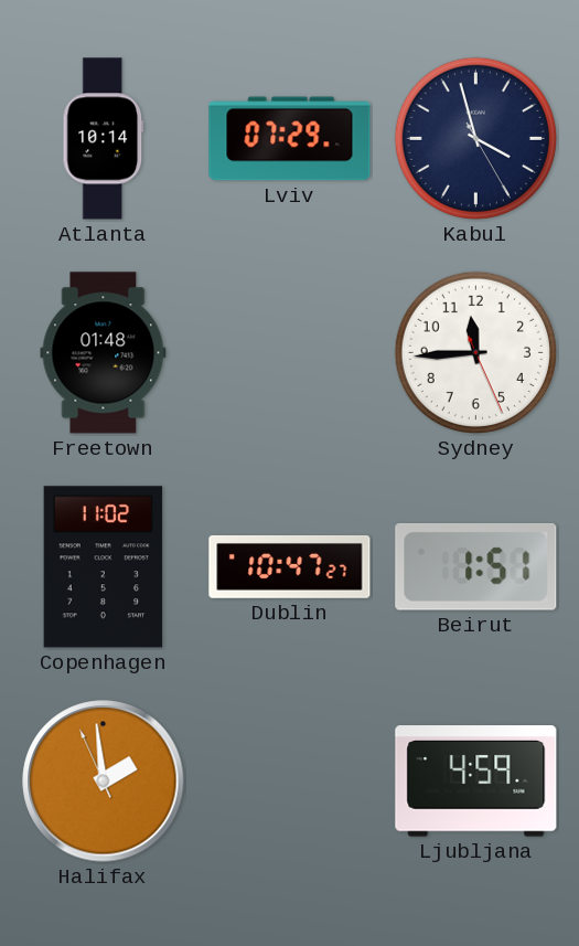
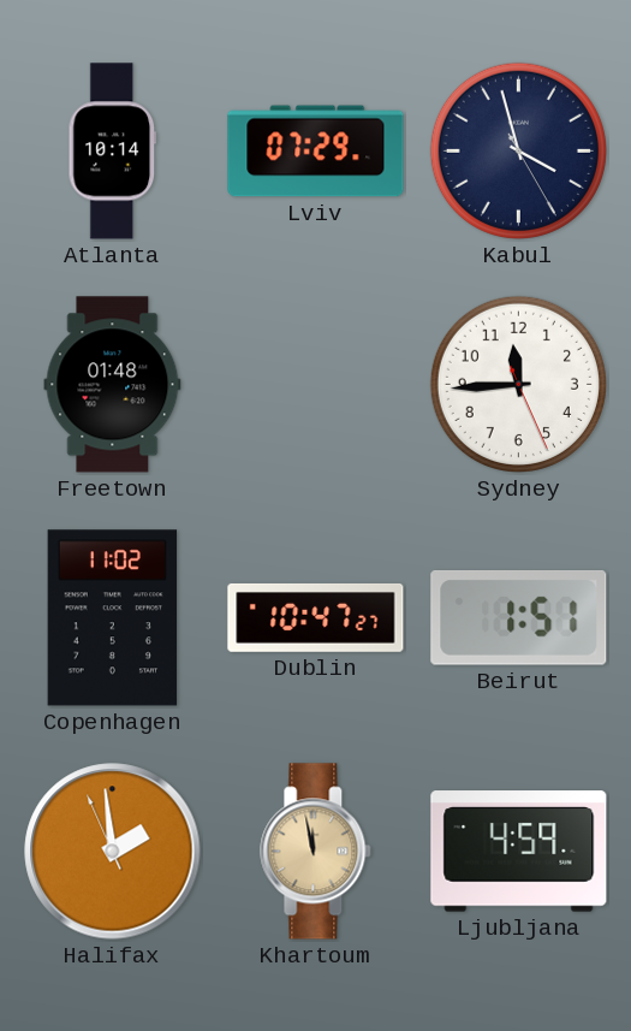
Khartoum: none -> 11:58
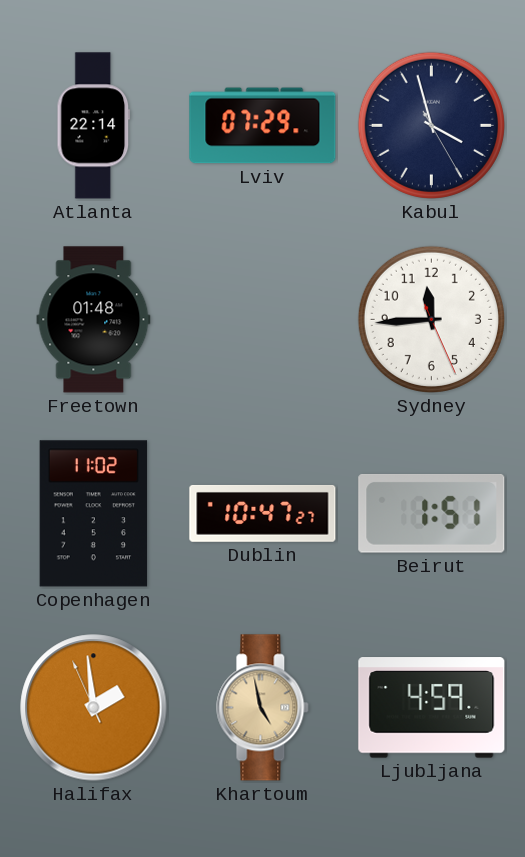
Atlanta: 10:14 -> 22:14
Khartoum: 11:58 -> 4:58
